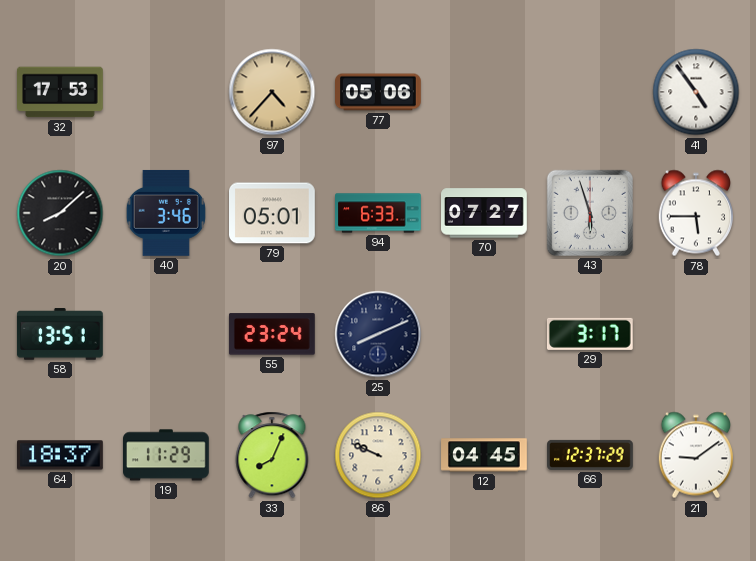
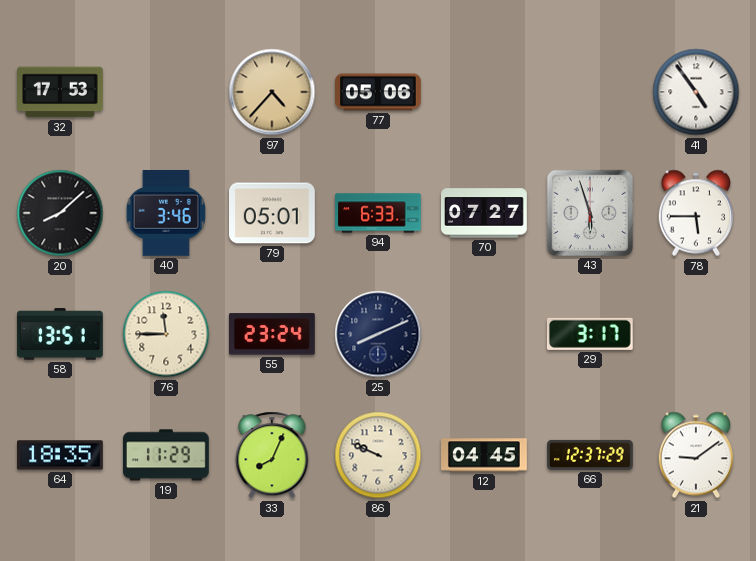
76: none -> 11:45
64: 18:37 -> 18:35
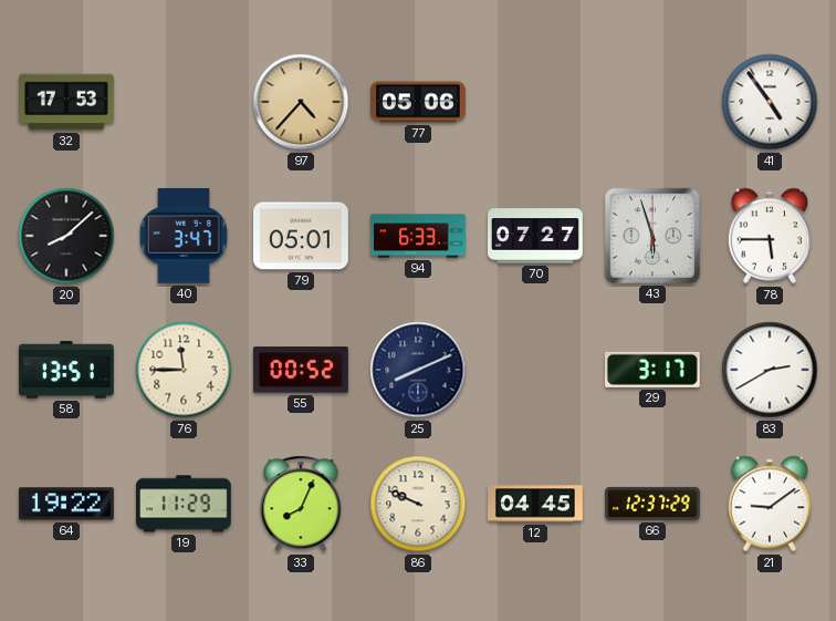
40: 3:46 -> 3:47
55: 23:24 -> 00:52
83: none -> 2:40
64: 18:35 -> 19:22
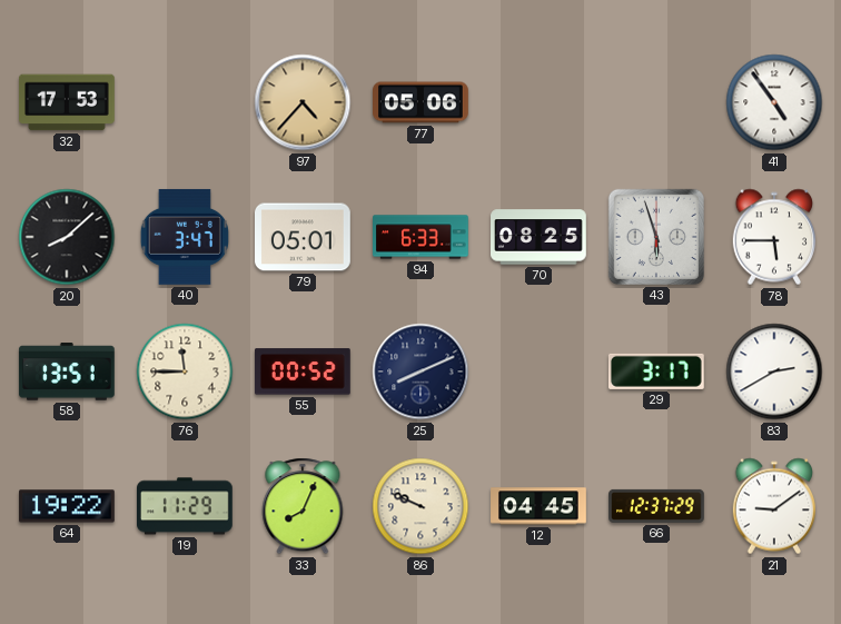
70: 07:27 -> 08:25
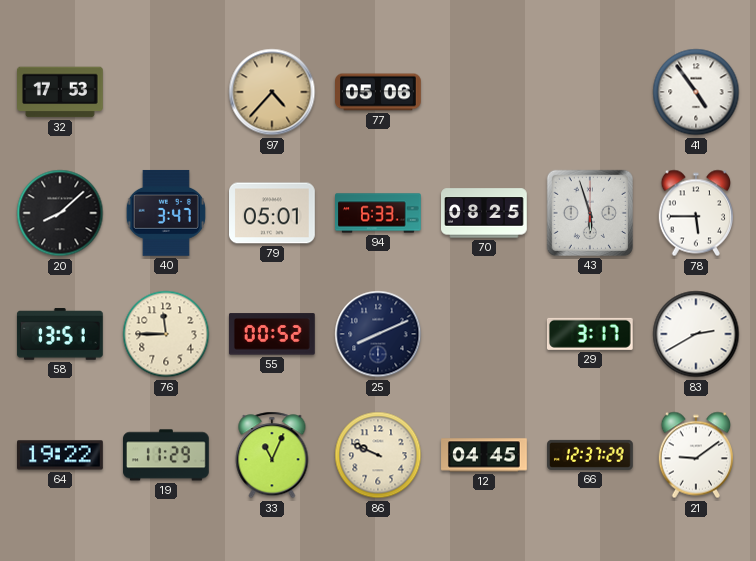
33: 8:04 -> 11:04
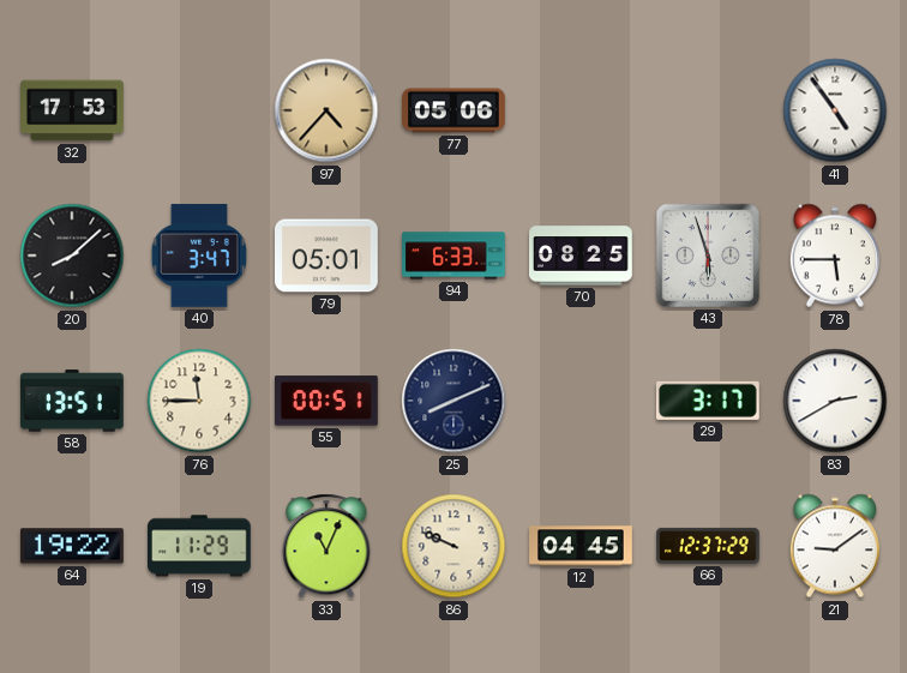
55: 00:52 -> 00:51
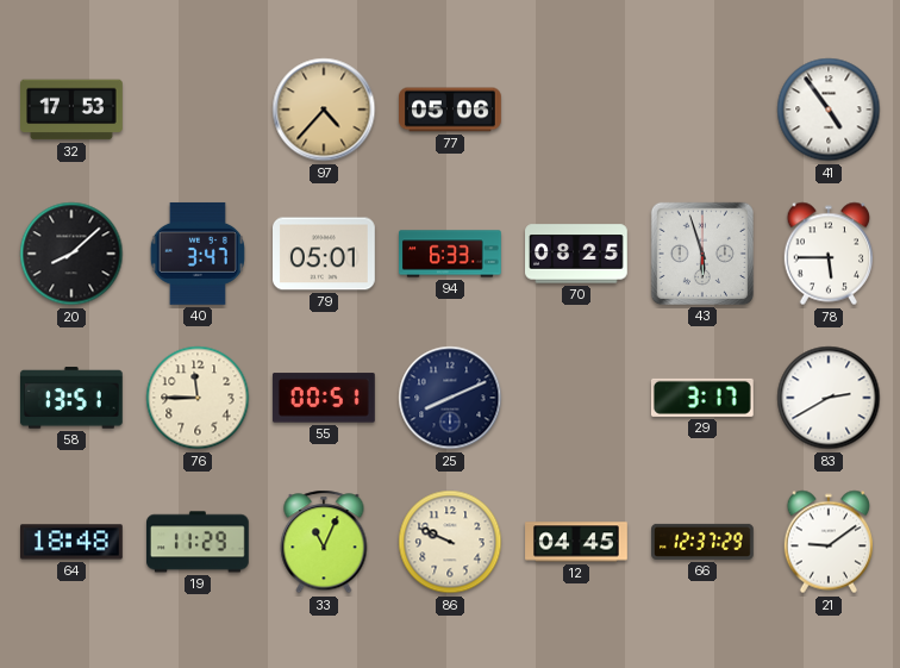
64: 19:22 -> 18:48
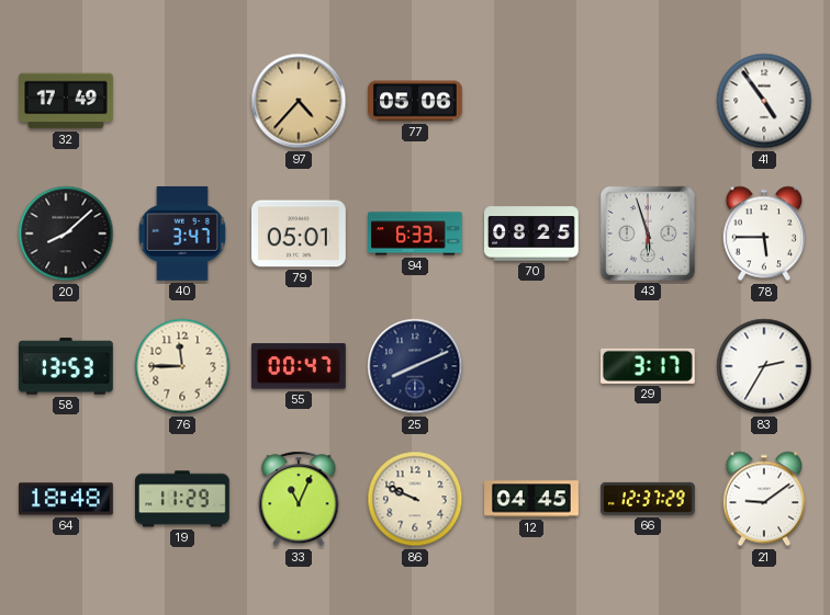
32: 17:53 -> 17:49
58: 13:51 -> 13:53
55: 00:51 -> 00:47
83: 2:40 -> 2:35
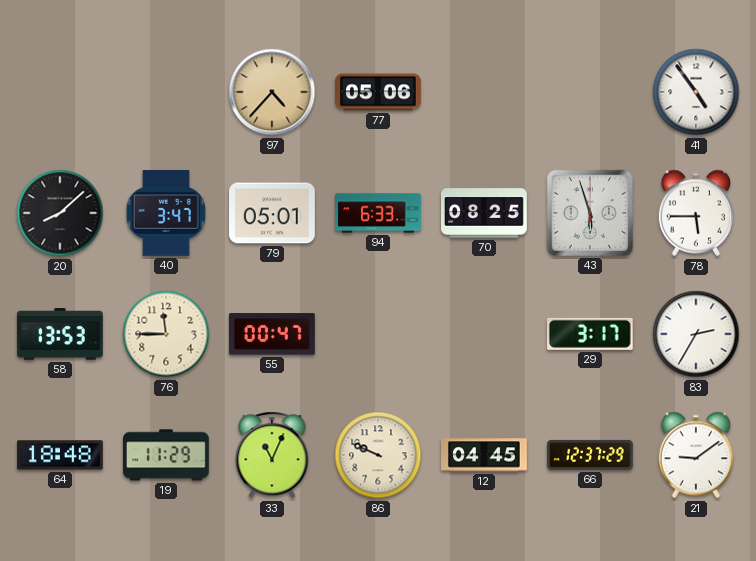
32: 17:49 -> none
25: 8:11 -> none
